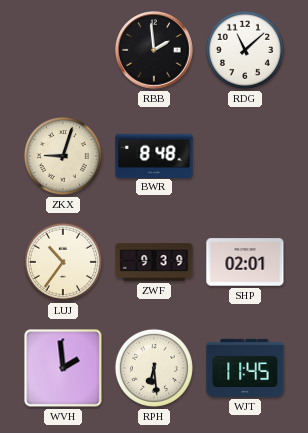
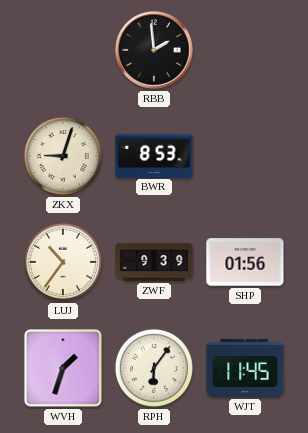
RDG: 11:08 -> none
BWR: 8:48 -> 8:53
SHP: 02:01 -> 01:56
WVH: 1:59 -> 1:33
RPH: 6:29 -> 6:06
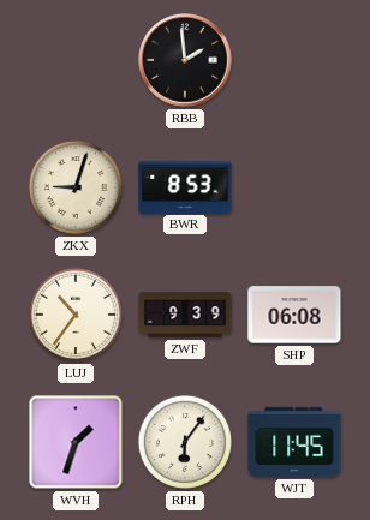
SHP: 01:56 -> 06:08
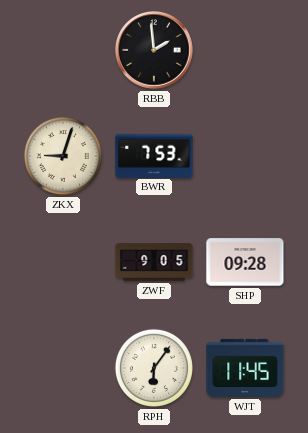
BWR: 8:53 -> 7:53
LUJ: 10:36 -> none
ZWF: 9:39 -> 9:05
SHP: 06:08 -> 09:28
WVH: 1:33 -> none
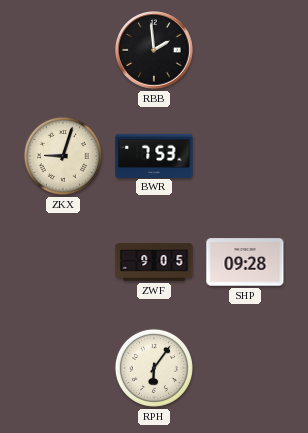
WJT: 11:45 -> none
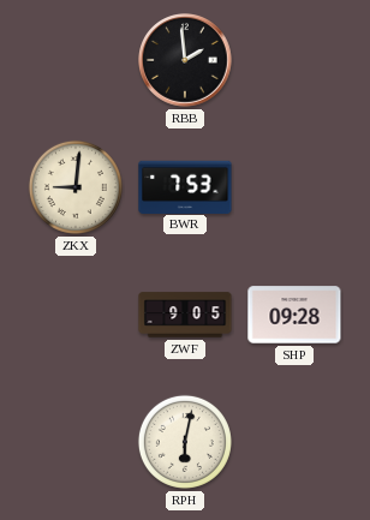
ZKX: 9:03 -> 9:01
RPH: 6:06 -> 6:02
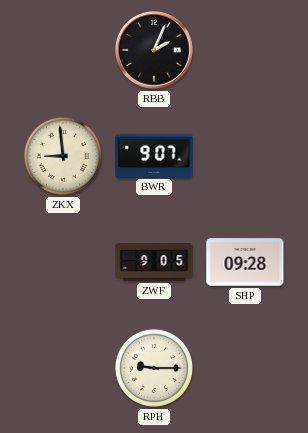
RBB: 1:59 -> 2:04
ZKX: 9:01 -> 8:59
BWR: 7:53 -> 9:07
RPH: 6:02 -> 9:15
